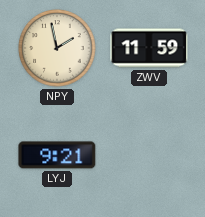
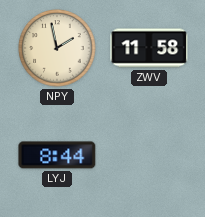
ZWV: 11:59 -> 11:58
LYJ: 9:21 -> 8:44
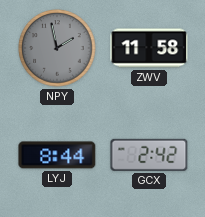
NPY dial: cream -> grey
GCX: none -> 2:42
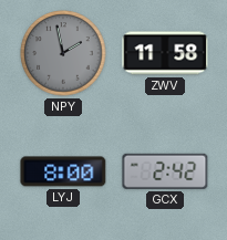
LYJ: 8:44 -> 8:00
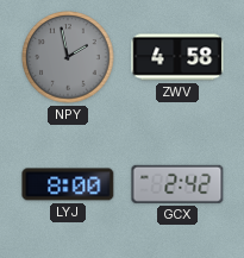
ZWV: 11:58 -> 4:58
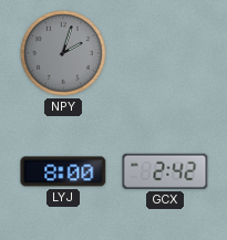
NPY: 1:58 -> 2:03
ZWV: 4:58 -> none
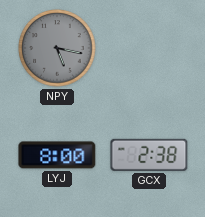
NPY: 2:03 -> 5:17
GCX: 2:42 -> 2:38
